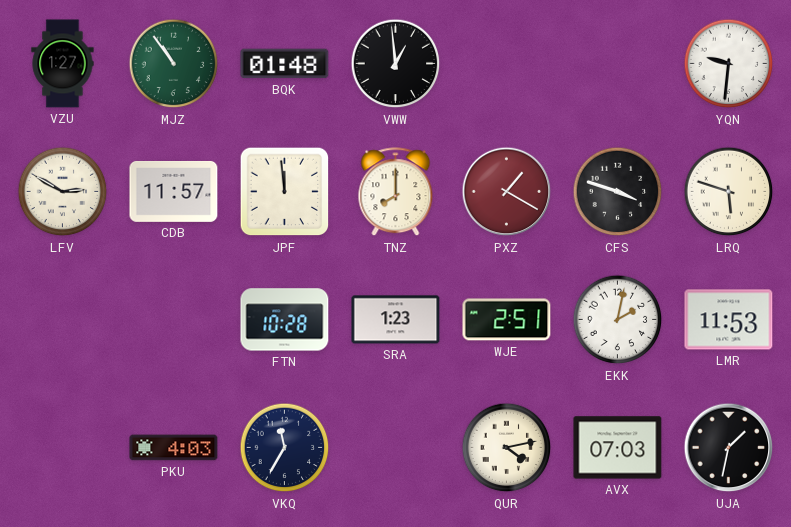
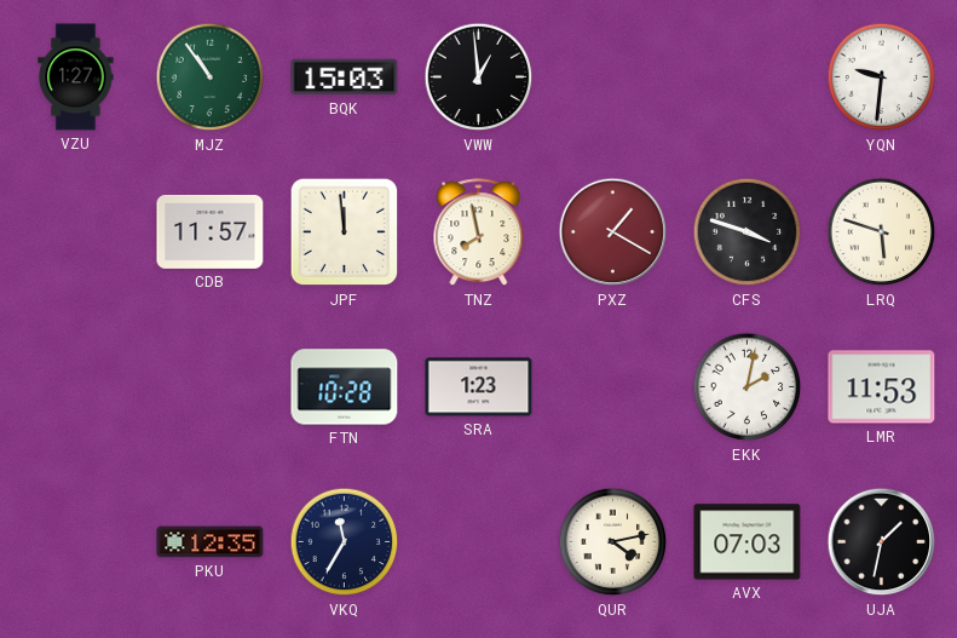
BQK: 01:48 -> 15:03
LFV: 2:50 -> none
TNZ: 8:00 -> 7:58
WJE: 2:51 -> none
PKU: 4:03 -> 12:35
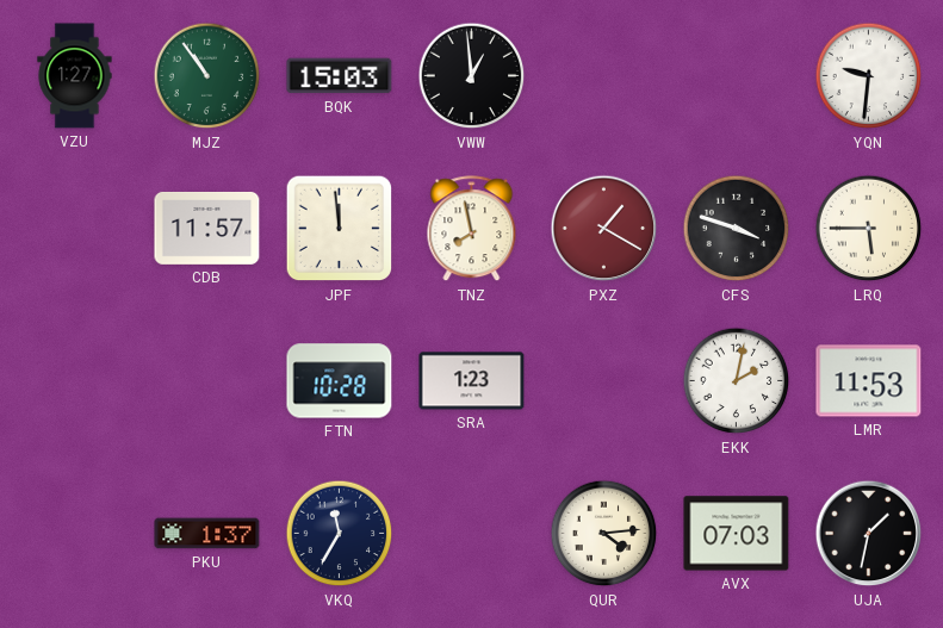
LRQ: 5:48 -> 5:45
PKU: 12:35 -> 1:37
QUR: 4:13 -> 4:14
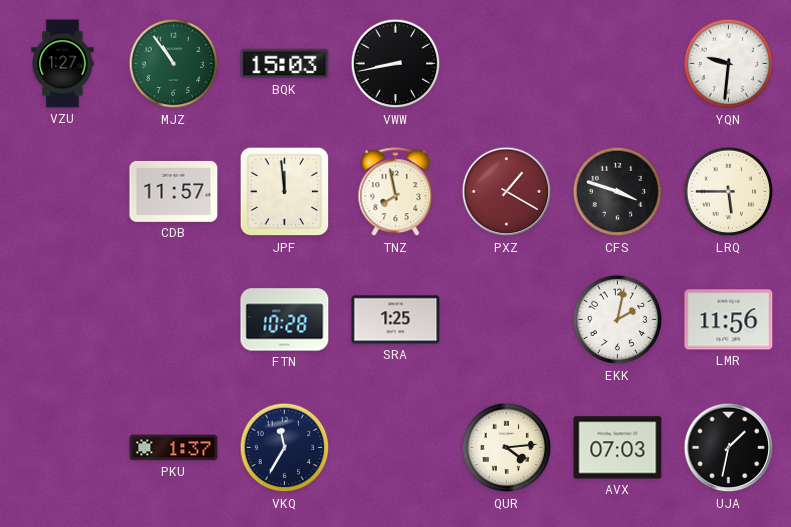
VWW: 12:59 -> 8:43
SRA: 1:23 -> 1:25
LMR: 11:53 -> 11:56
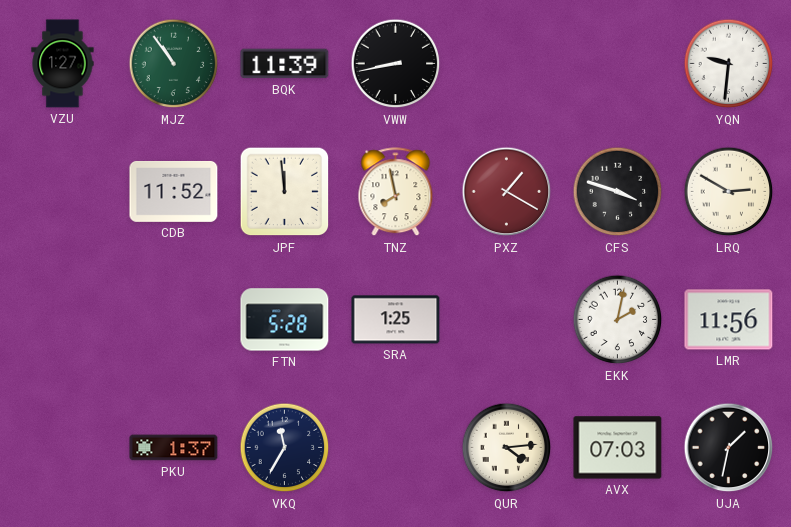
BQK: 15:03 -> 11:39
CDB: 11:57 -> 11:52
LRQ: 5:45 -> 2:50
FTN: 10:28 -> 5:28
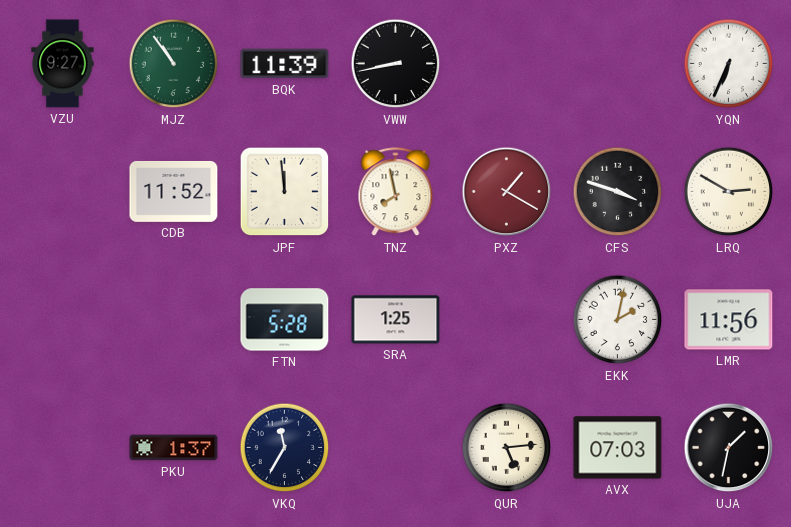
VZU: 1:27 -> 9:27
YQN: 9:31 -> 6:34
QUR: 4:14 -> 5:14
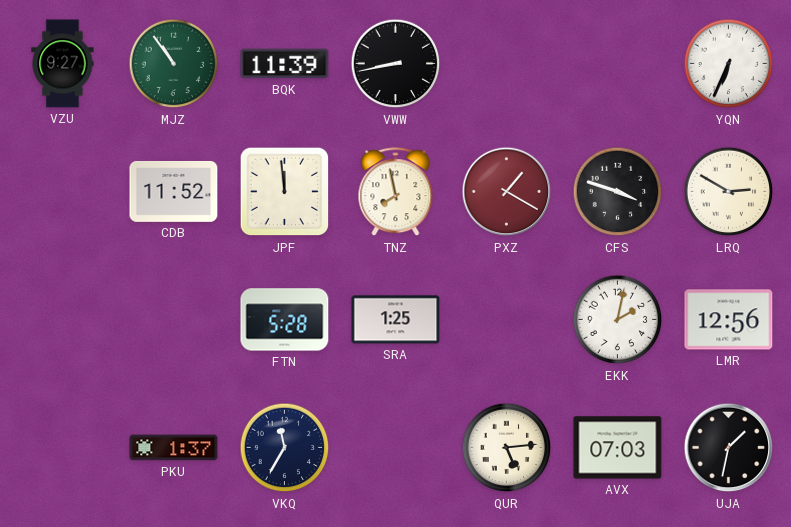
LMR: 11:56 -> 12:56
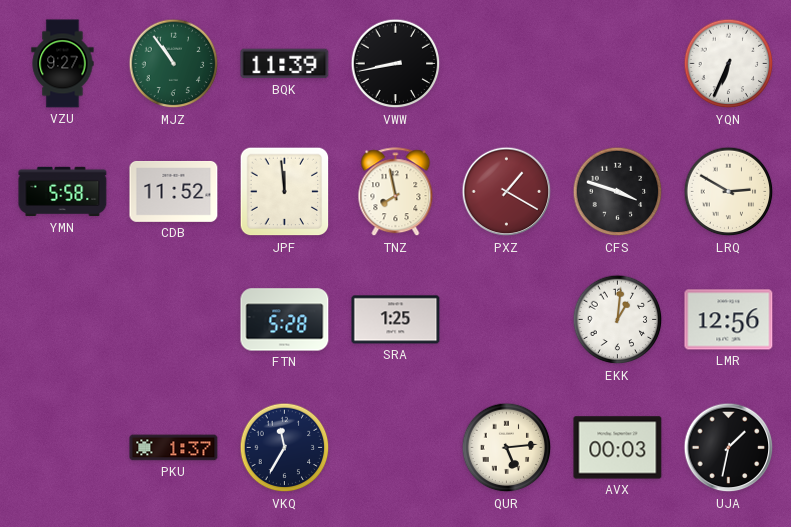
YMN: none -> 5:58
EKK: 2:02 -> 1:01
AVX: 07:03 -> 00:03
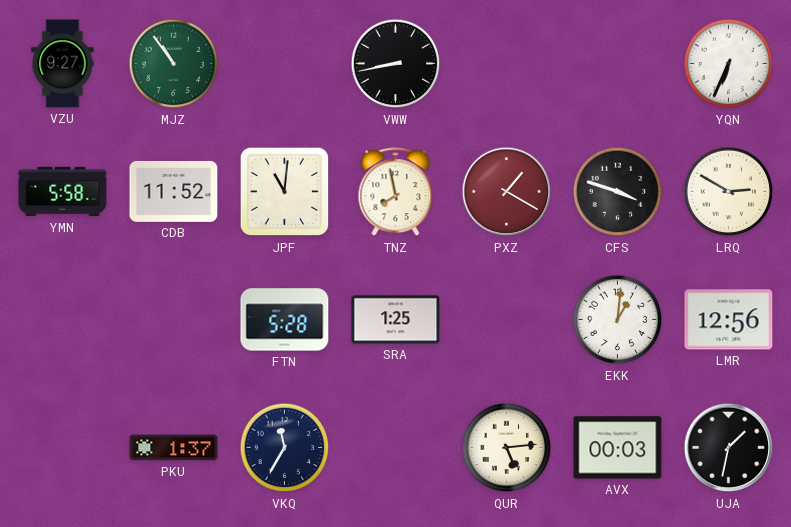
BQK: 11:39 -> none
JPF: 11:59 -> 11:01
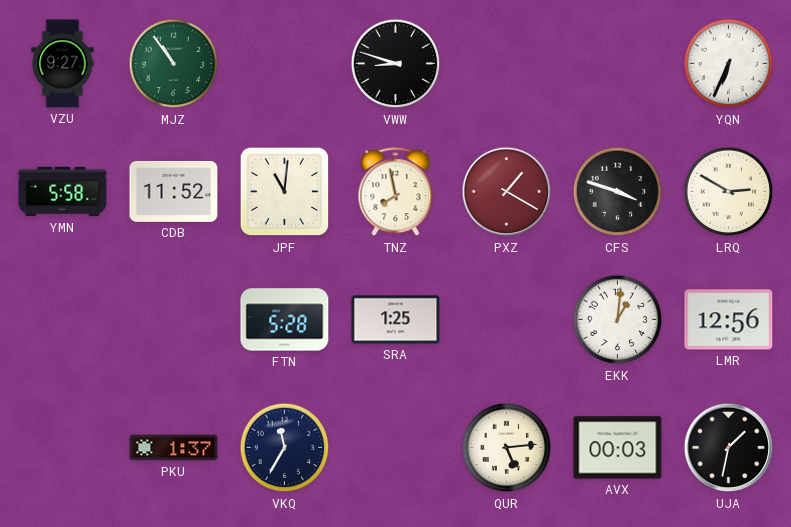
VWW: 8:43 -> 8:48
